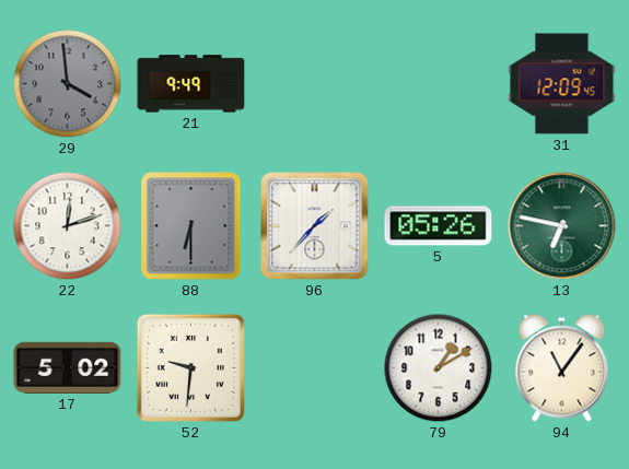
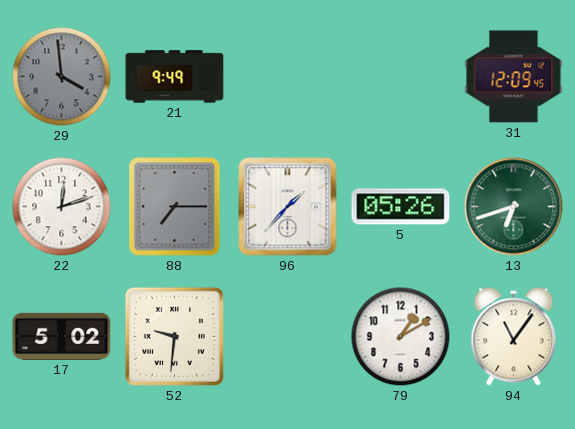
88: 6:30 -> 7:15
13: 6:47 -> 6:42
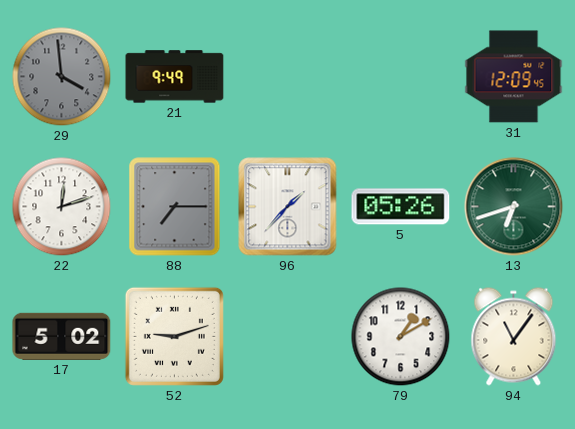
52: 9:31 -> 9:12
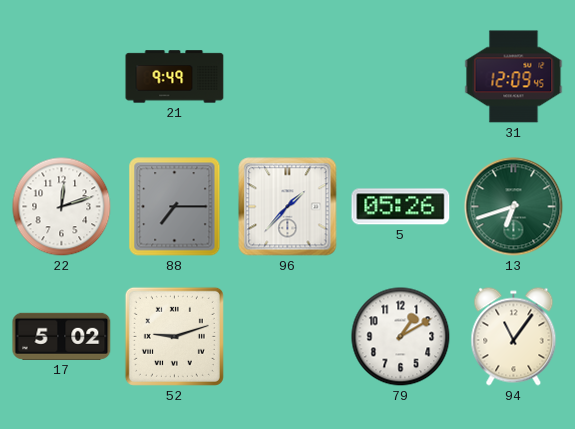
29: 3:59 -> none
